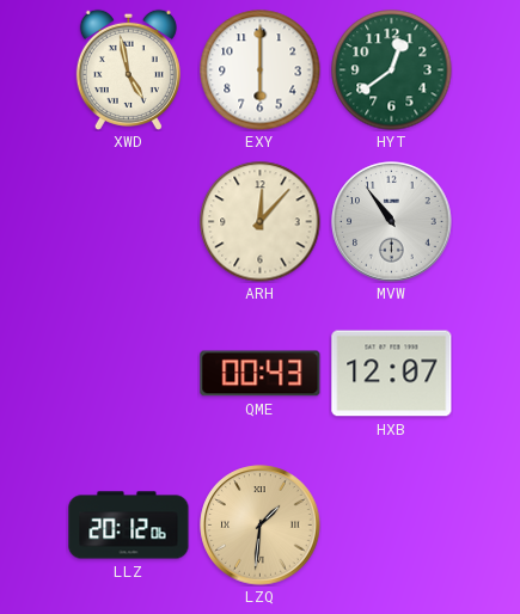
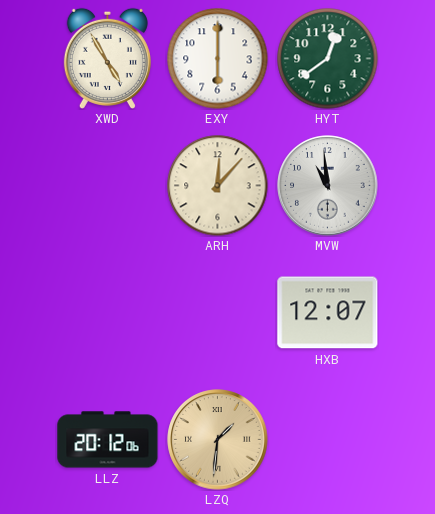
XWD: 4:58 -> 4:55
MVW: 10:54 -> 10:59
QME: 00:43 -> none
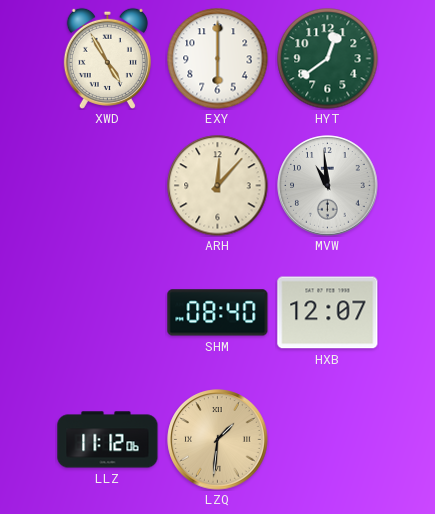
SHM: none -> 08:40
LLZ: 20:12 -> 11:12
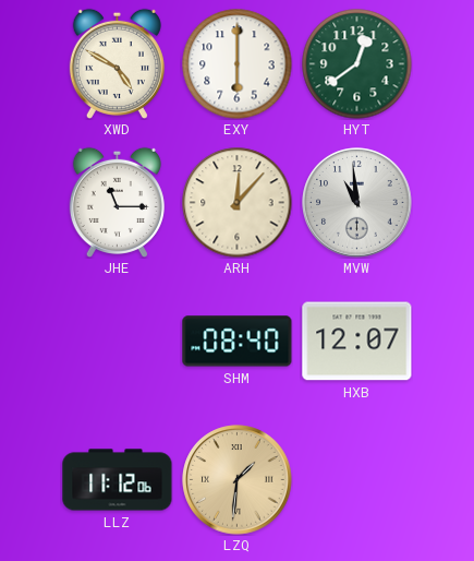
XWD: 4:55 -> 4:50
JHE: none -> 11:15
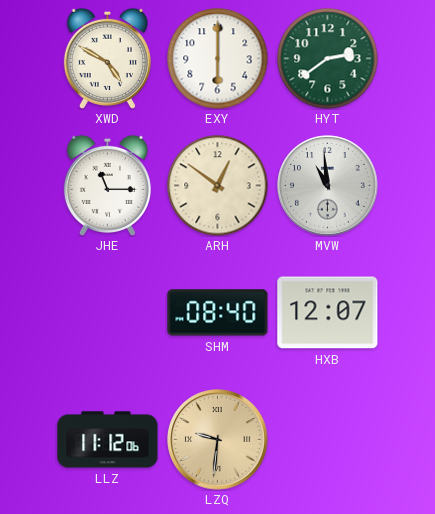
HYT: 12:39 -> 2:39
ARH: 12:07 -> 12:51
LZQ: 1:31 -> 9:31
